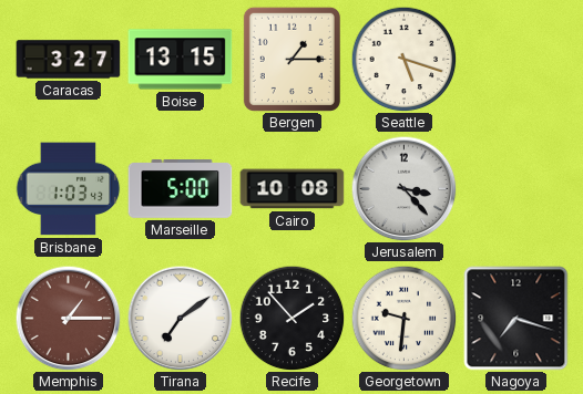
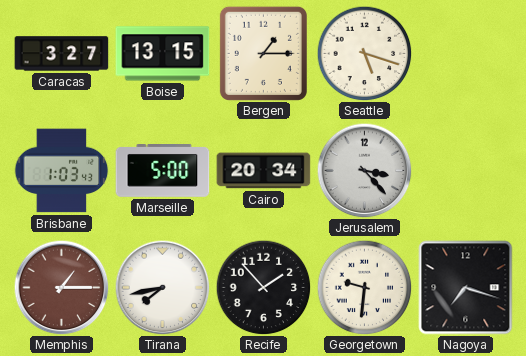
Cairo: 10:08 -> 20:34
Tirana: 7:09 -> 7:43
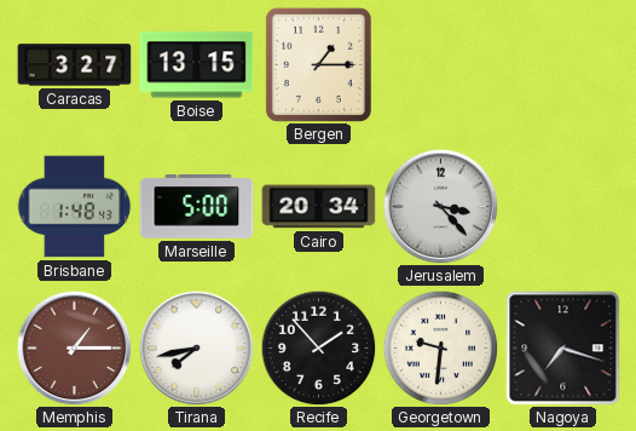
Seattle: 5:18 -> none
Brisbane: 1:03 -> 1:48
